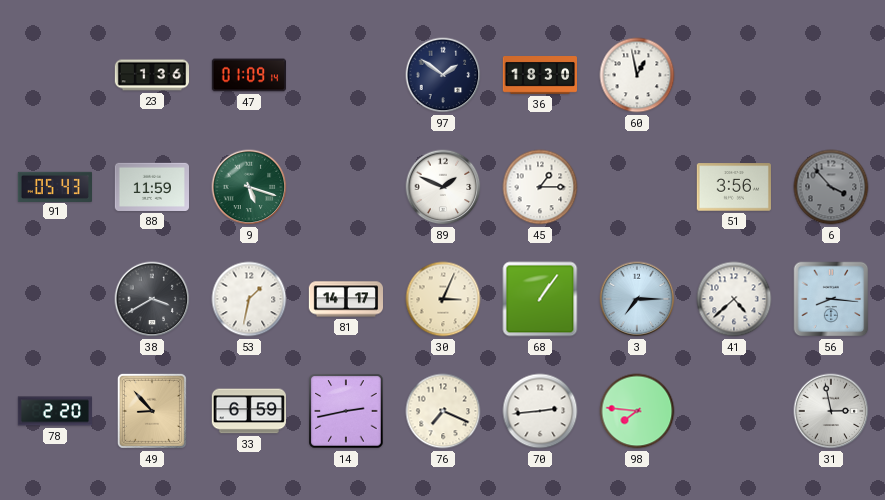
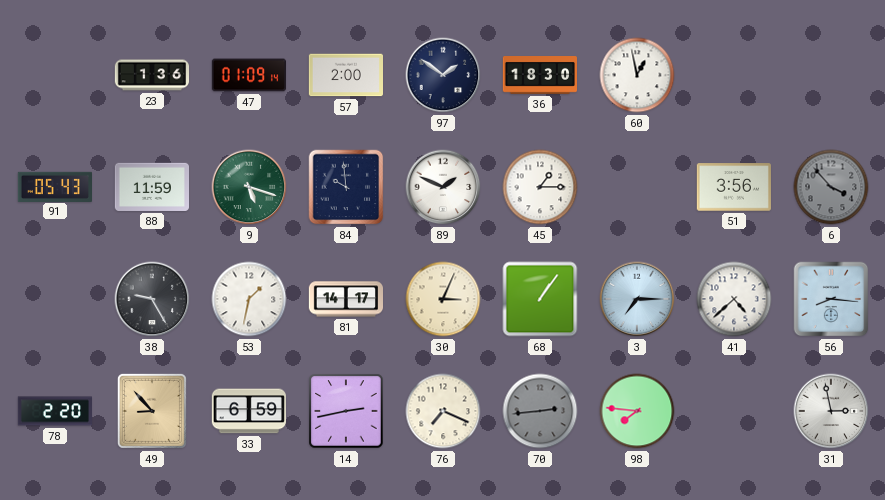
57: none -> 2:00
84: none -> 9:59
38: 3:40 -> 9:25
70 dial: white -> grey
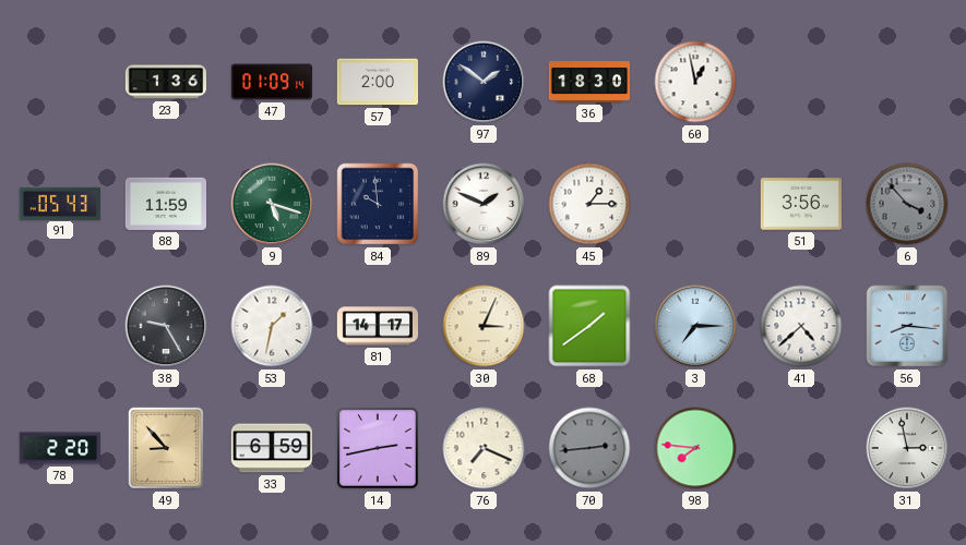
68: 1:06 -> 1:39
